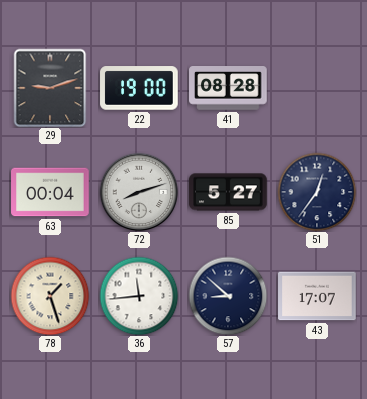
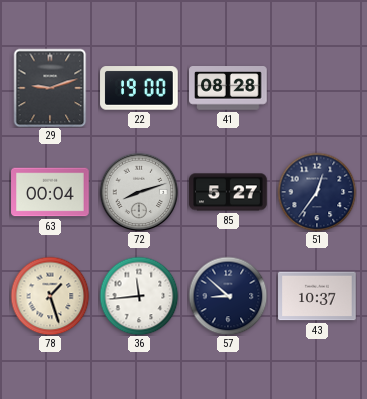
43: 17:07 -> 10:37
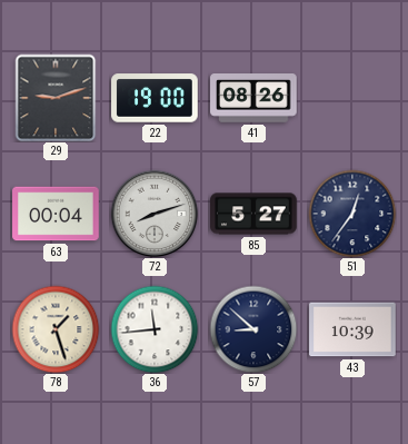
41: 08:28 -> 08:26
43: 10:37 -> 10:39
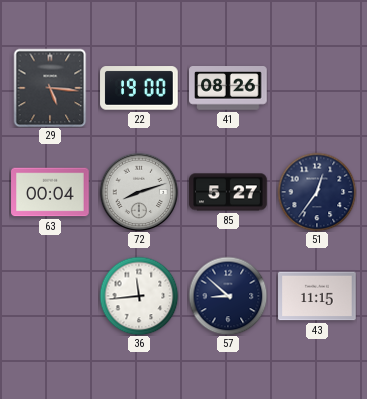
29: 9:12 -> 5:16
78: 1:27 -> none
43: 10:39 -> 11:15
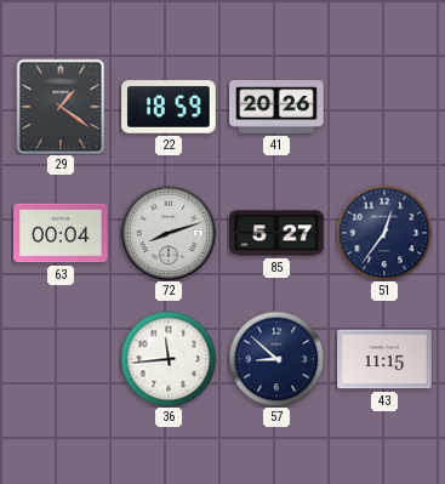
29: 5:16 -> 1:21
22: 19:00 -> 18:59
41: 08:26 -> 20:26
